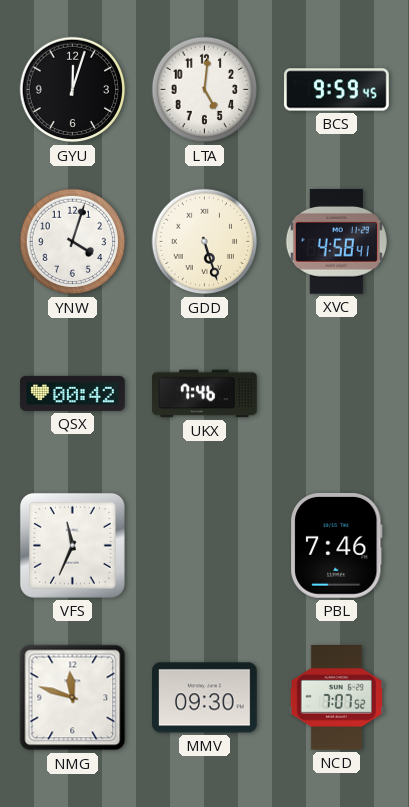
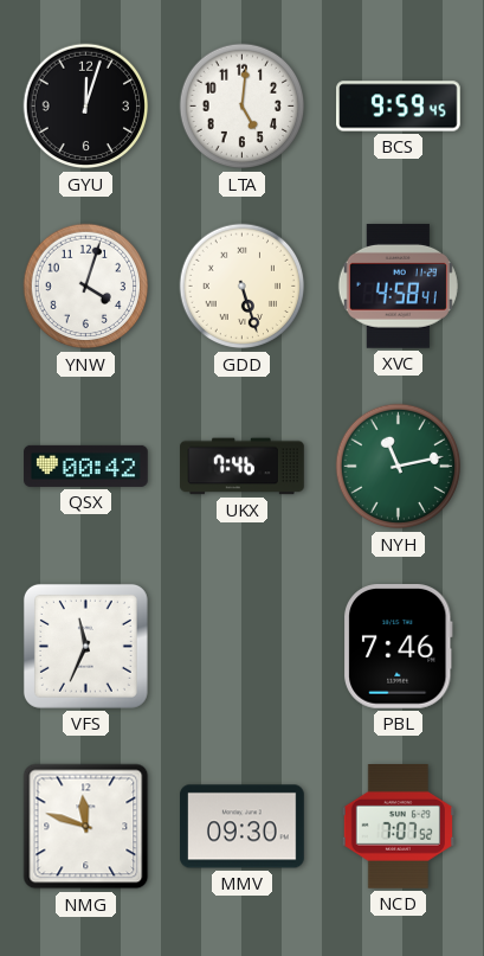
NYH: none -> 11:13
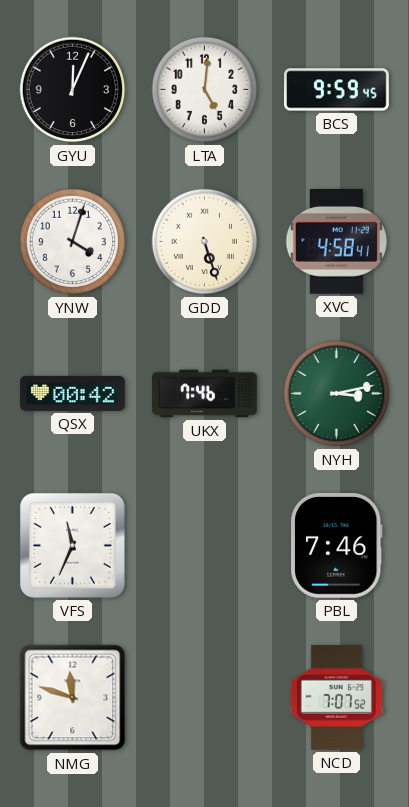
GYU: 12:03 -> 12:04
NYH: 11:13 -> 3:13
MMV: 09:30 -> none
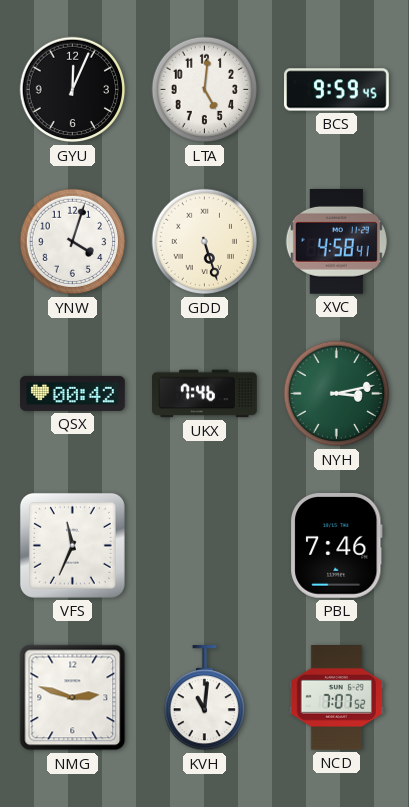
NMG: 11:48 -> 2:48
KVH: none -> 11:01
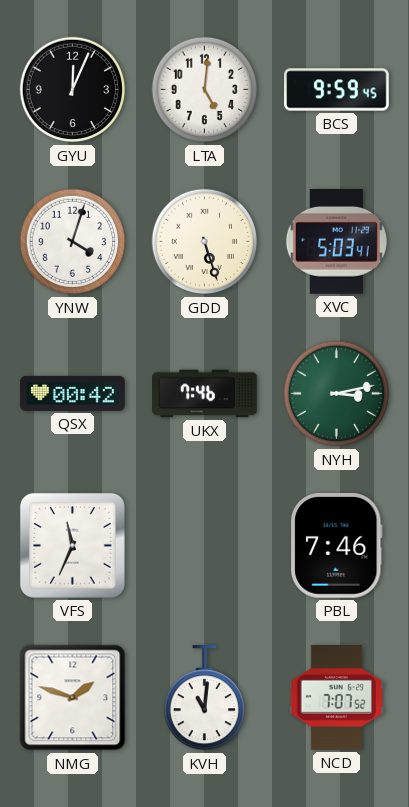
XVC: 4:58 -> 5:03
NMG: 2:48 -> 1:48
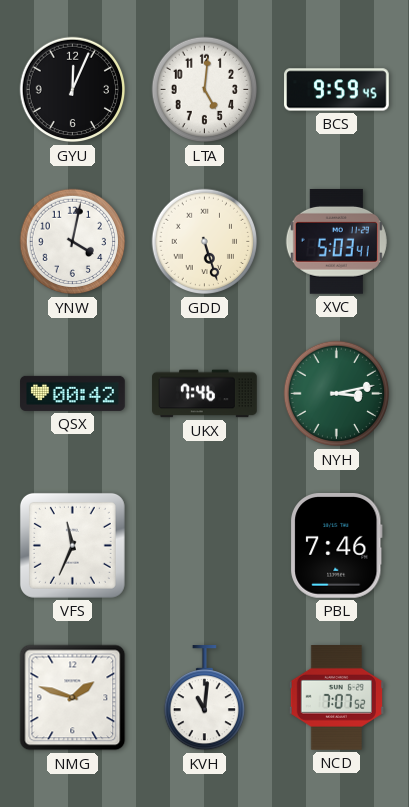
YNW: 4:03 -> 4:02
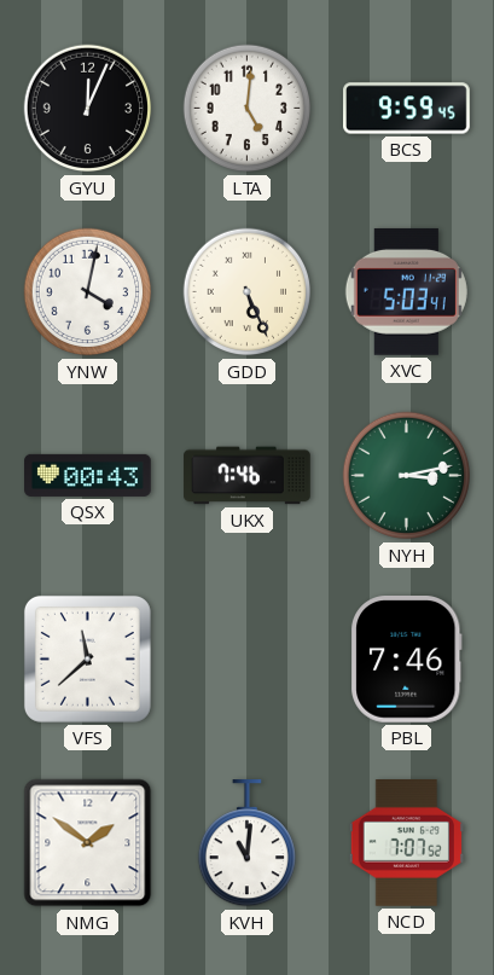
GDD: 5:27 -> 5:26
QSX: 00:42 -> 00:43
VFS: 11:34 -> 11:38
NMG: 1:48 -> 1:51
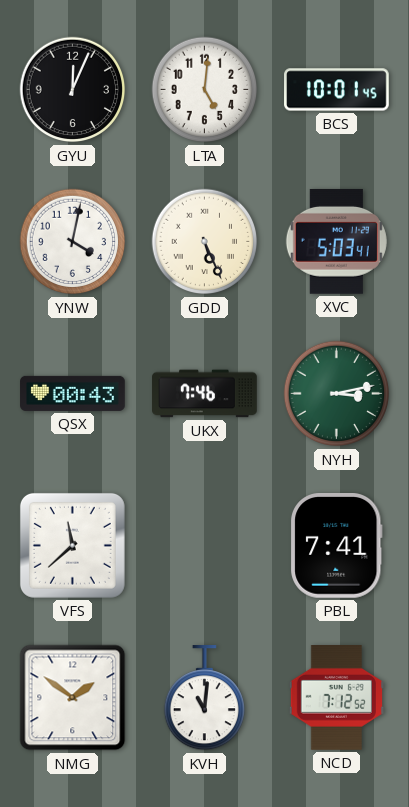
BCS: 9:59 -> 10:01
PBL: 7:46 -> 7:41
NCD: 7:07 -> 7:12
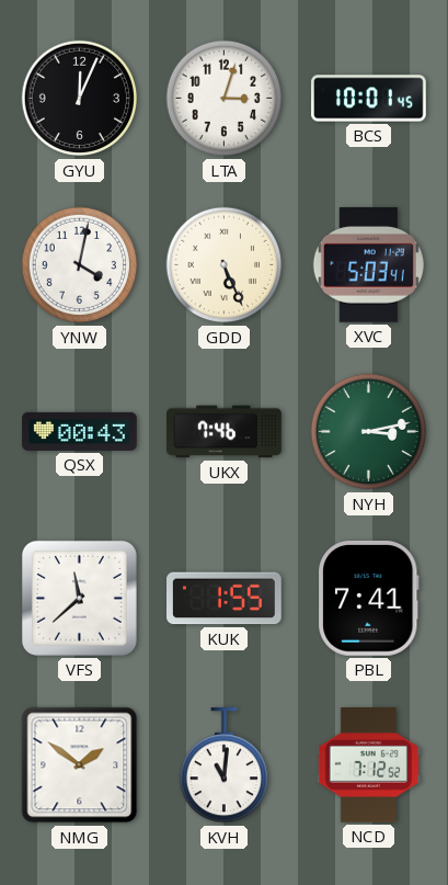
LTA: 5:01 -> 3:03
KUK: none -> 1:55
